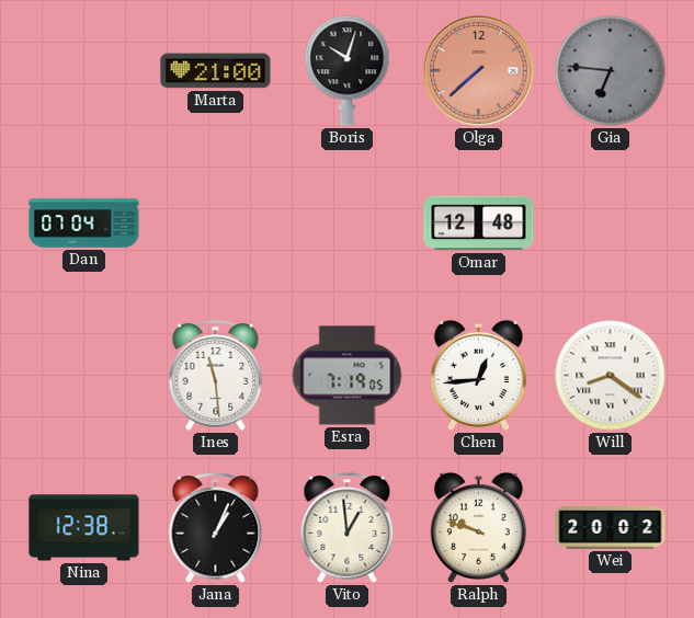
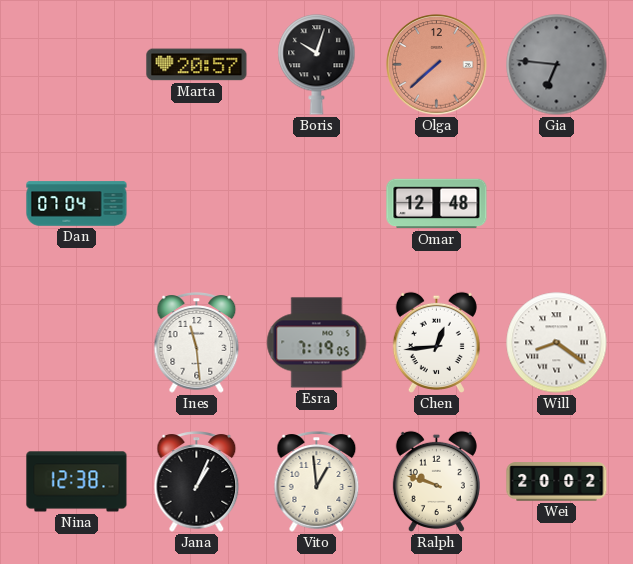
Marta: 21:00 -> 20:57
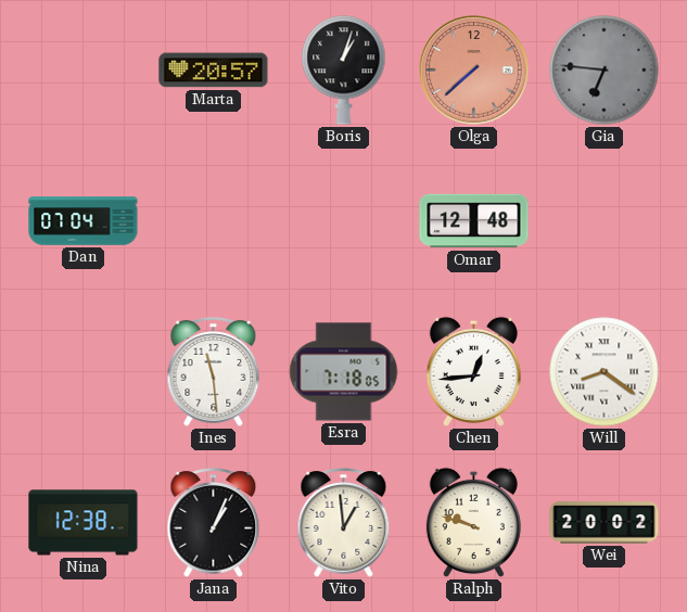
Boris: 10:03 -> 1:03
Esra: 7:19 -> 7:18
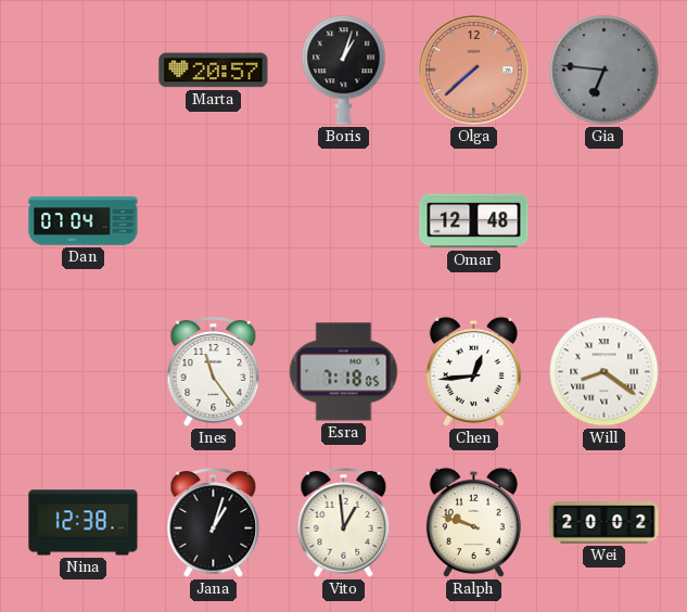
Ines: 11:29 -> 11:24
Jana: 1:04 -> 1:03
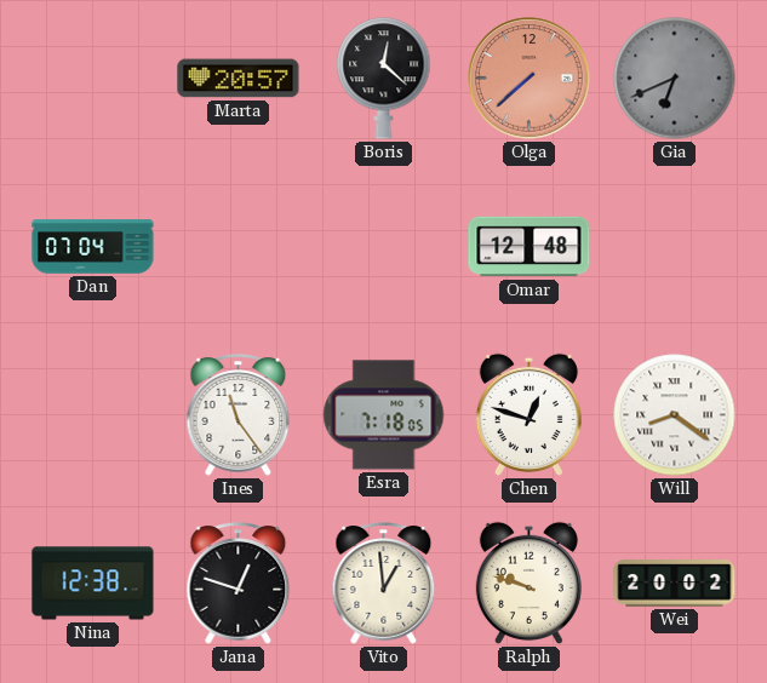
Boris: 1:03 -> 12:22
Gia: 6:46 -> 6:41
Chen: 12:44 -> 12:48
Jana: 1:03 -> 12:48
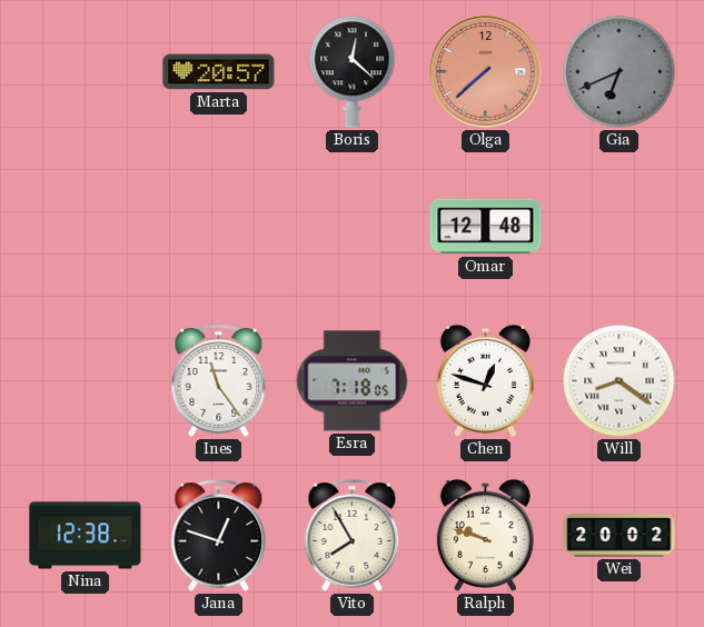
Dan: 07:04 -> none
Vito: 12:59 -> 7:55
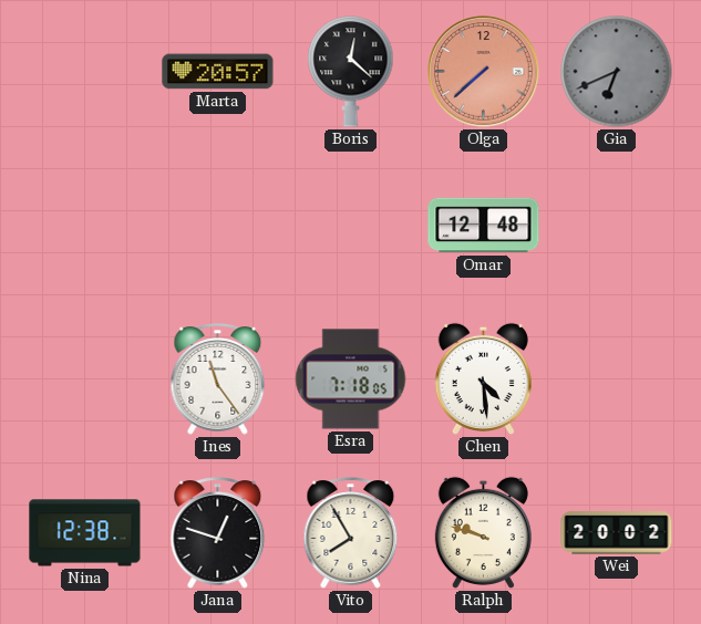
Chen: 12:48 -> 4:29
Will: 8:21 -> none
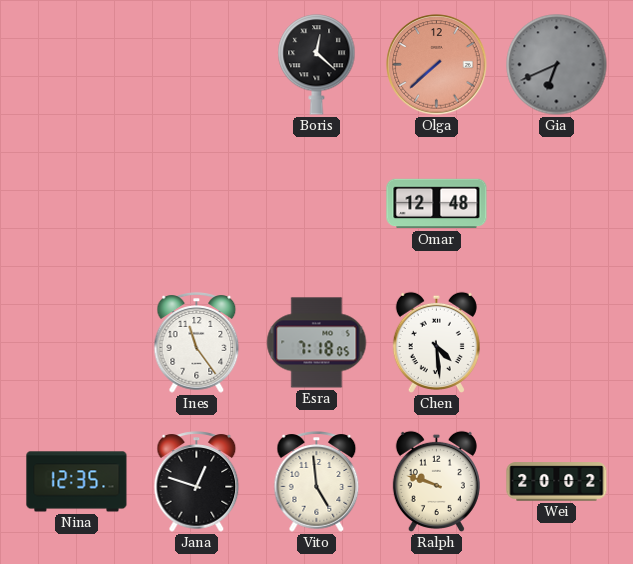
Marta: 20:57 -> none
Nina: 12:38 -> 12:35
Vito: 7:55 -> 4:59
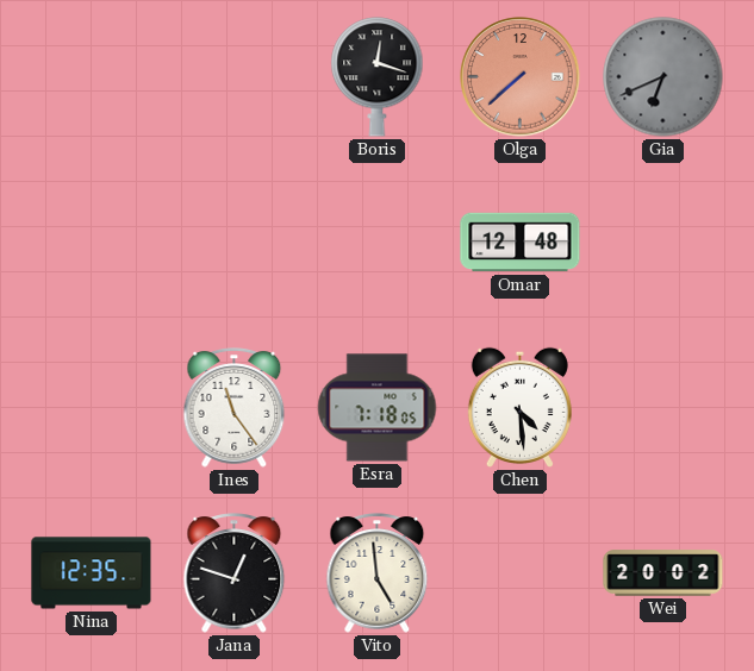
Boris: 12:22 -> 12:18
Ralph: 9:48 -> none
